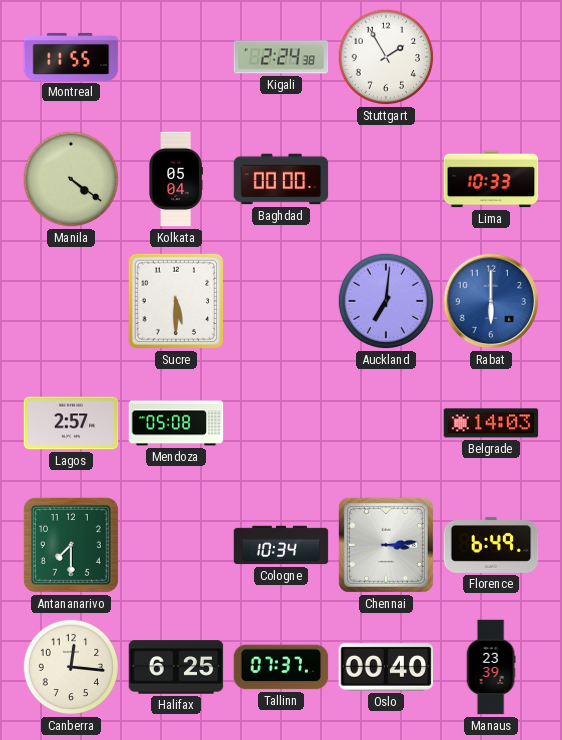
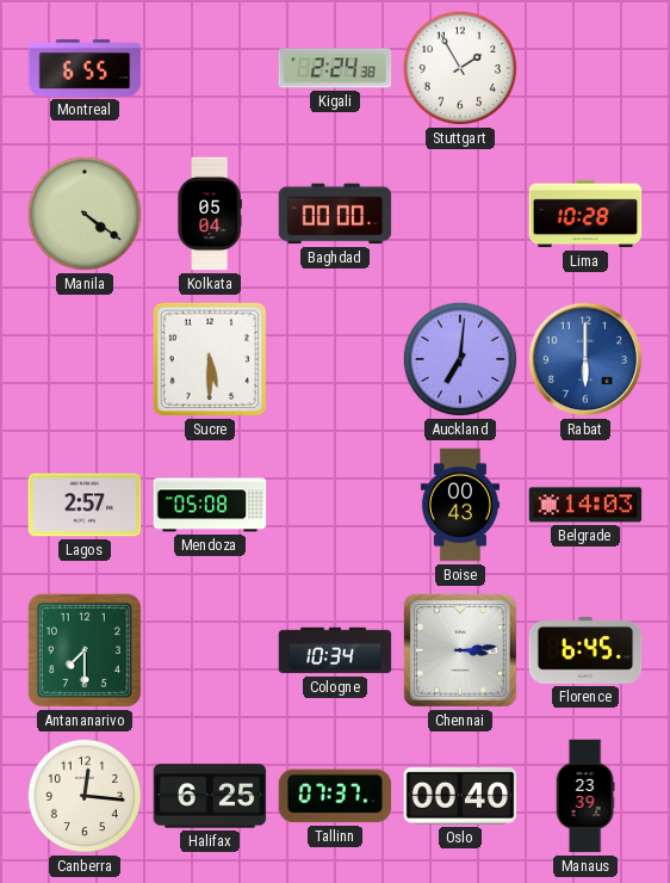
Montreal: 11:55 -> 6:55
Lima: 10:33 -> 10:28
Boise: none -> 00:43
Florence: 6:49 -> 6:45
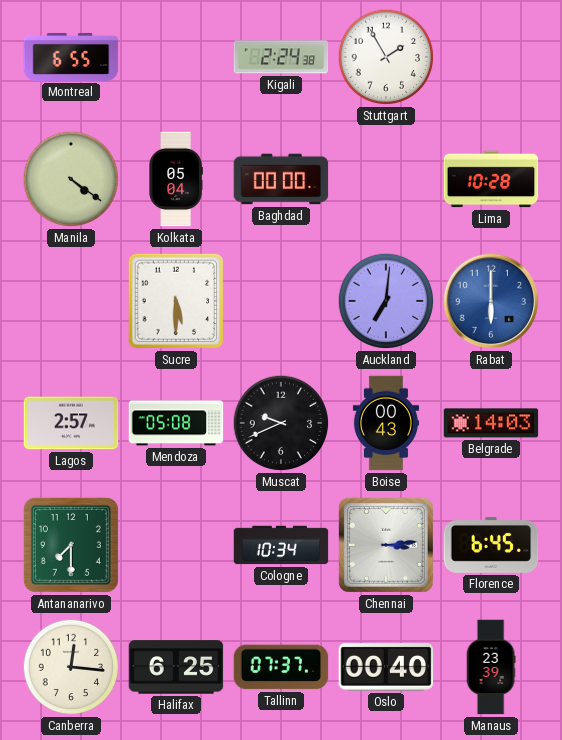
Muscat: none -> 9:41
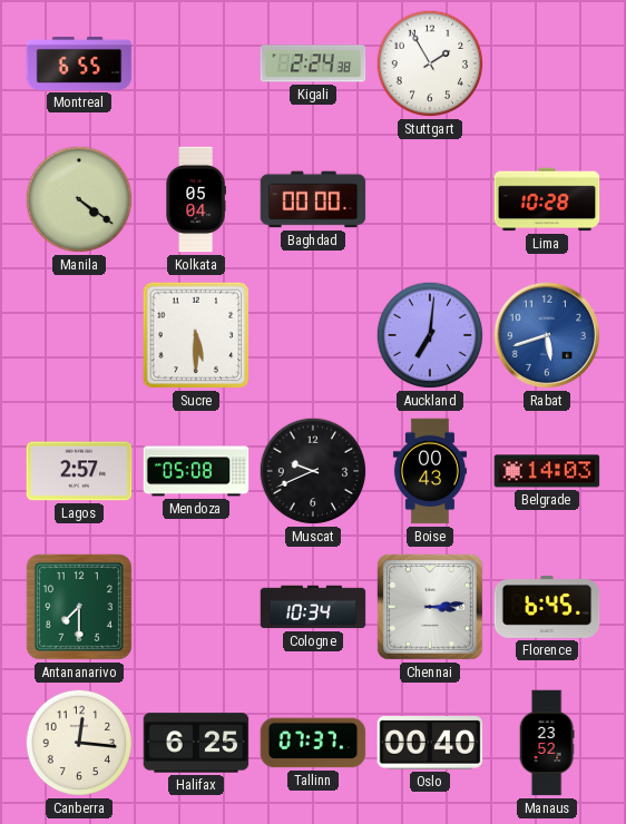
Rabat: 6:00 -> 5:42
Manaus: 23:39 -> 23:52
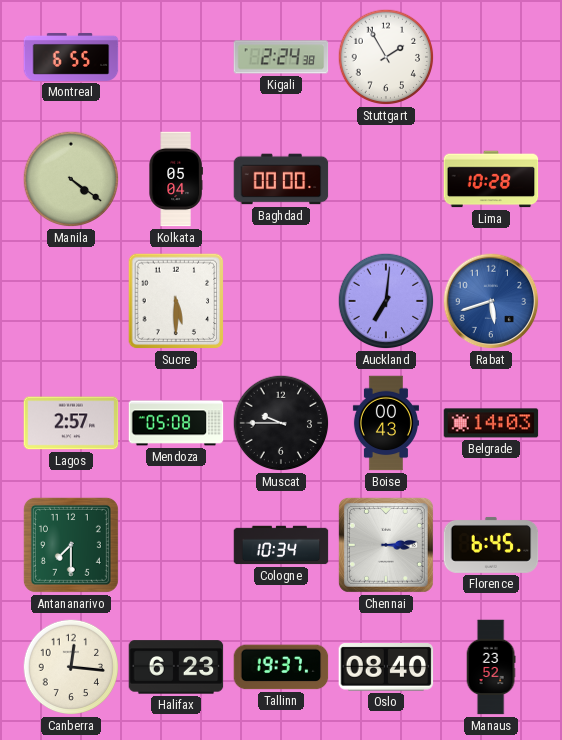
Muscat: 9:41 -> 9:45
Halifax: 6:25 -> 6:23
Tallinn: 07:37 -> 19:37
Oslo: 00:40 -> 08:40
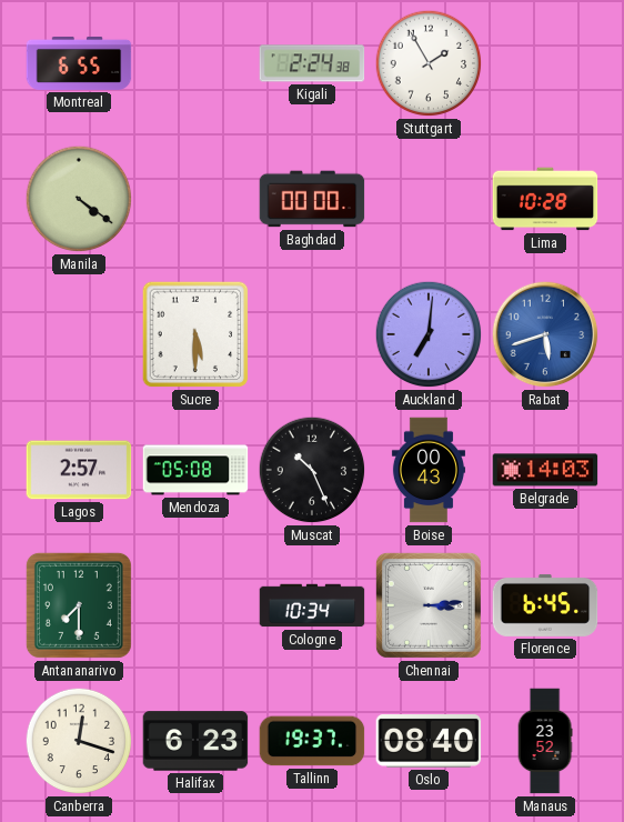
Kolkata: 05:04 -> none
Muscat: 9:45 -> 10:26
Canberra: 12:16 -> 12:18
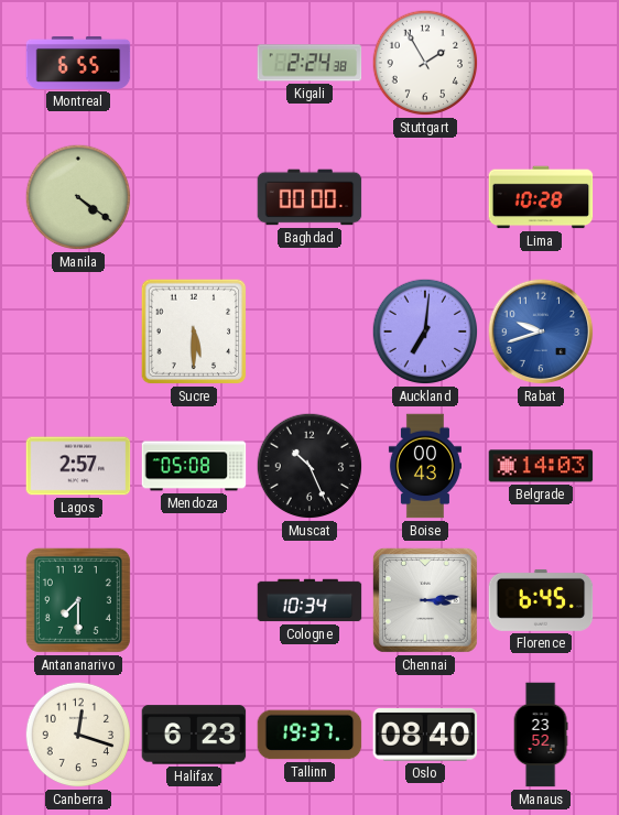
Rabat: 5:42 -> 9:42
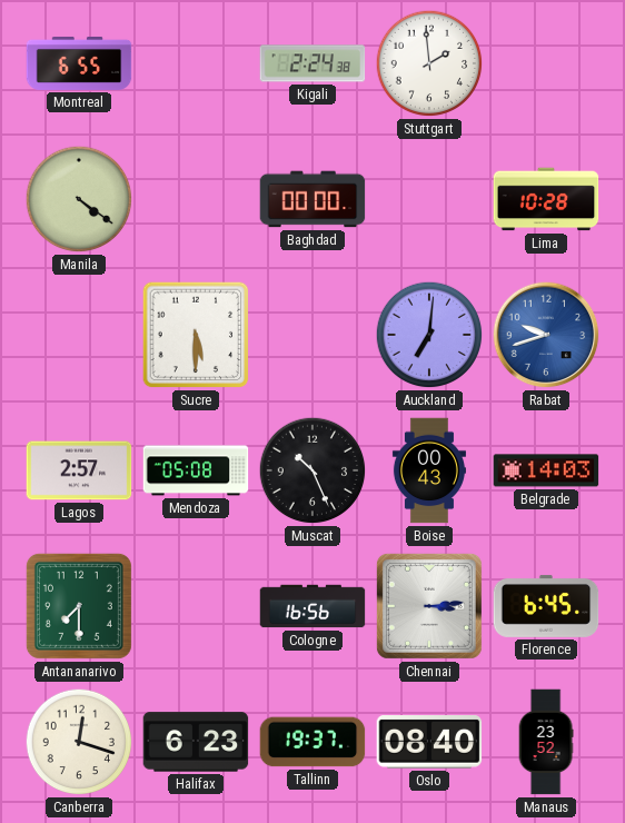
Stuttgart: 1:55 -> 1:59
Cologne: 10:34 -> 16:56
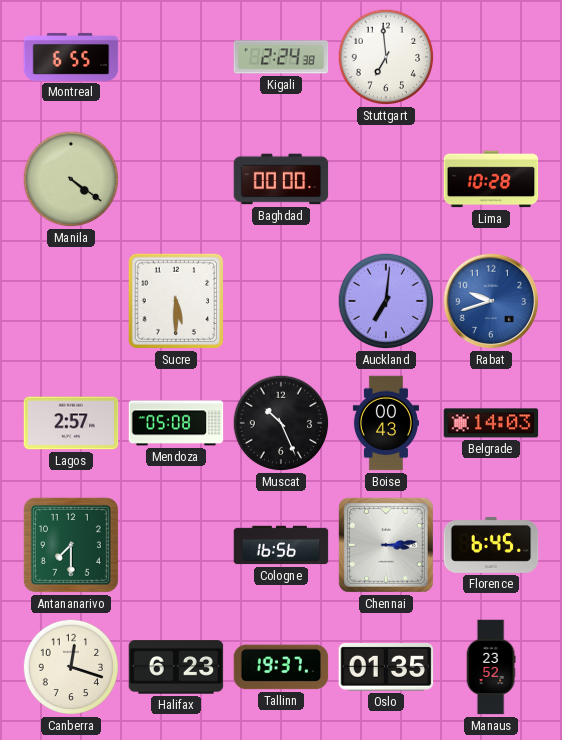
Stuttgart: 1:59 -> 6:59
Oslo: 08:40 -> 01:35
